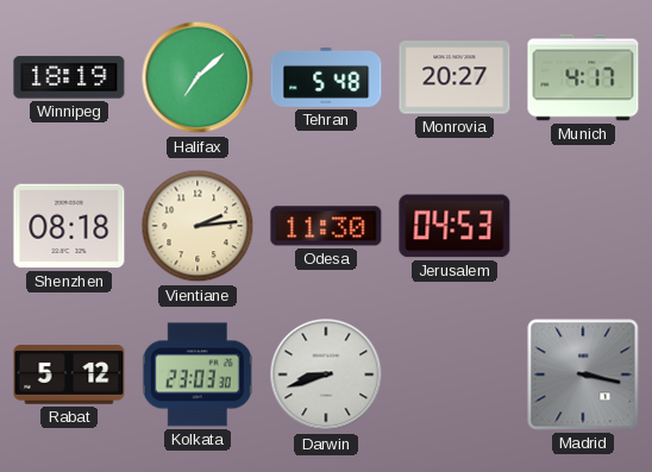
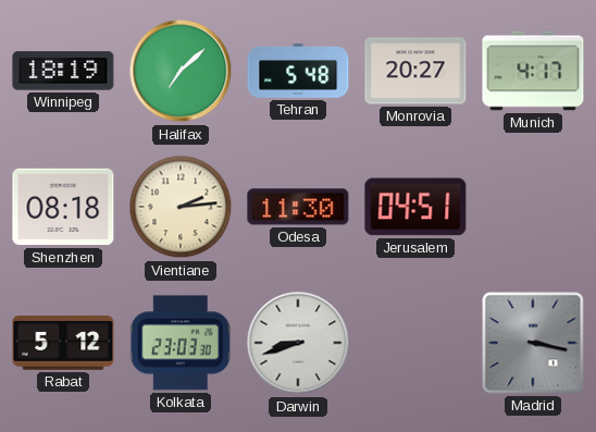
Jerusalem: 04:53 -> 04:51
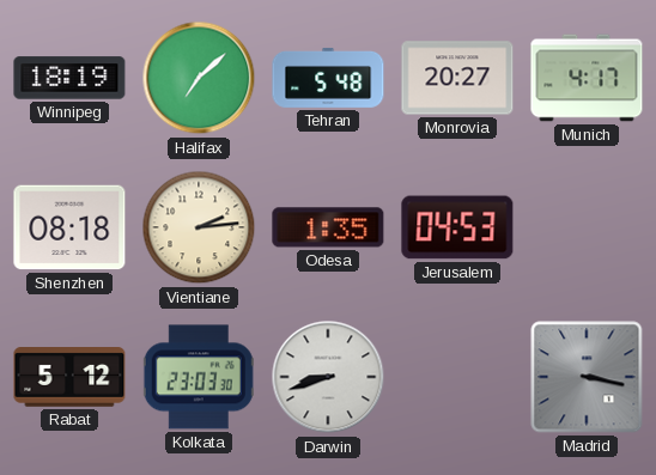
Odesa: 11:30 -> 1:35
Jerusalem: 04:51 -> 04:53
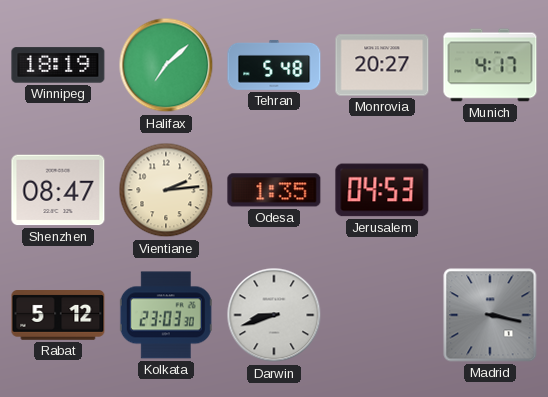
Shenzhen: 08:18 -> 08:47
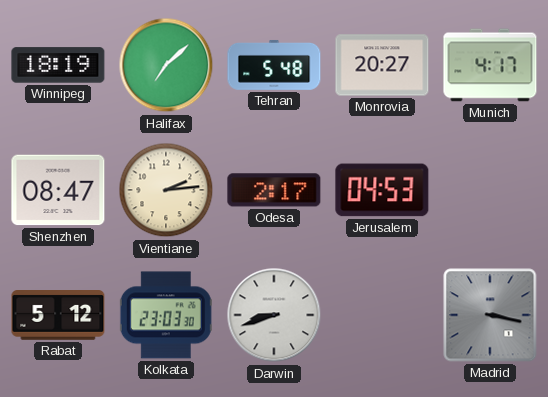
Odesa: 1:35 -> 2:17
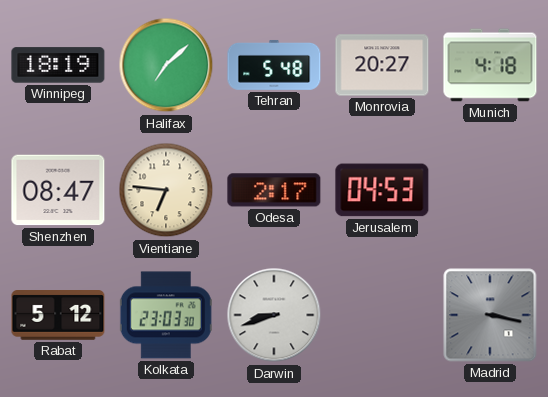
Munich: 4:17 -> 4:18
Vientiane: 2:14 -> 6:46
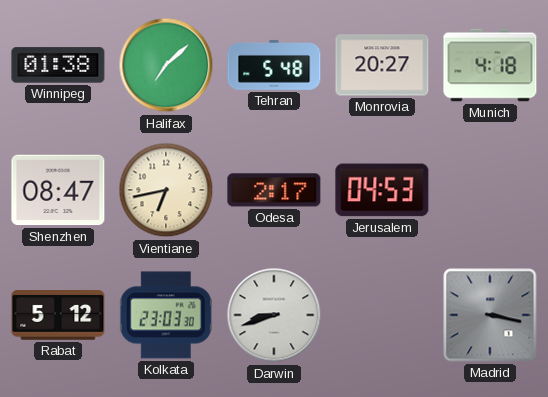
Winnipeg: 18:19 -> 01:38
Vientiane: 6:46 -> 6:43
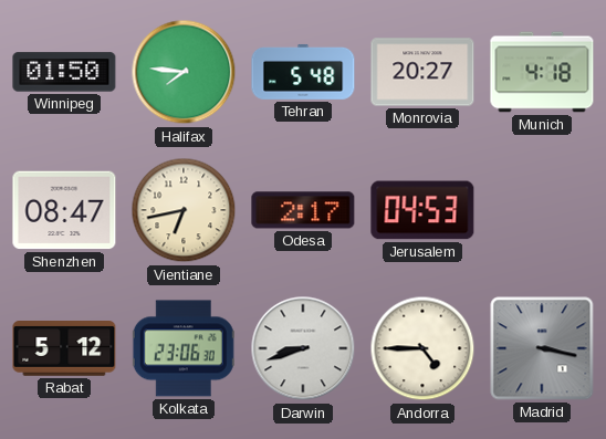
Winnipeg: 01:38 -> 01:50
Halifax: 7:08 -> 7:46
Kolkata: 23:03 -> 23:06
Andorra: none -> 4:45
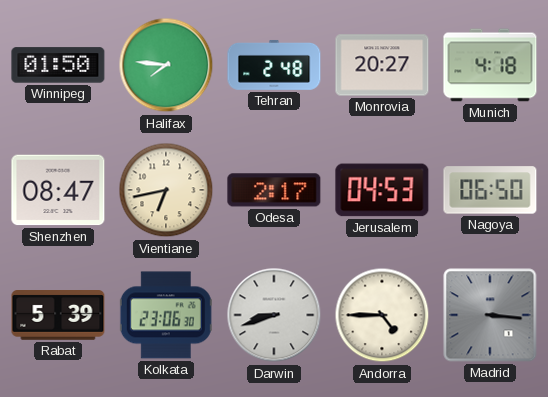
Tehran: 5:48 -> 2:48
Nagoya: none -> 06:50
Rabat: 5:12 -> 5:39
Madrid: 3:17 -> 3:16
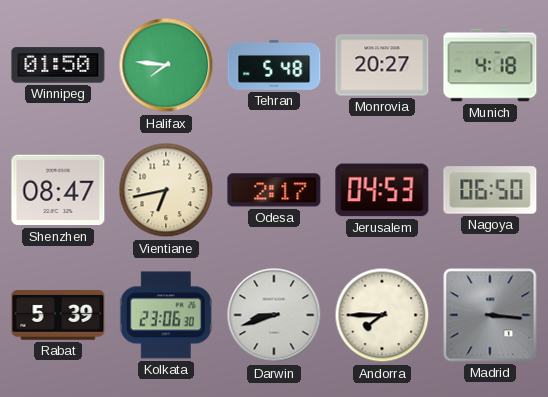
Tehran: 2:48 -> 5:48
Andorra: 4:45 -> 7:45
